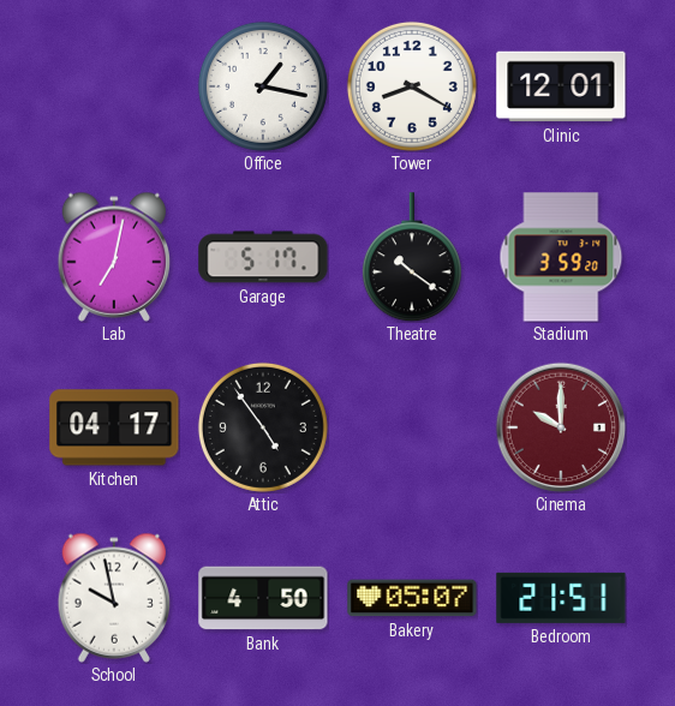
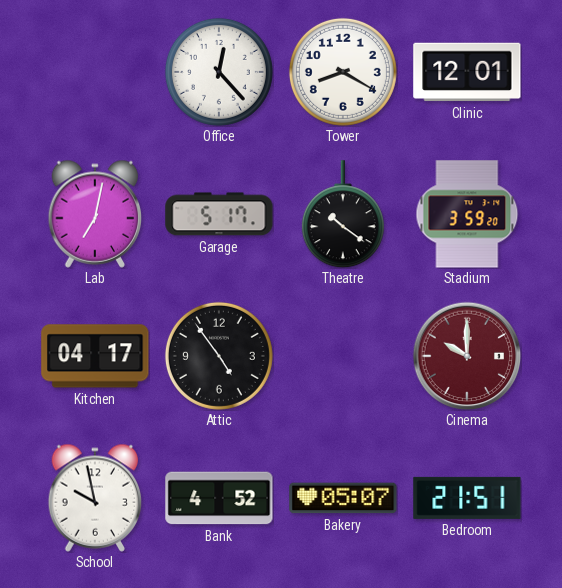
Office: 1:17 -> 12:23
Bank: 4:50 -> 4:52
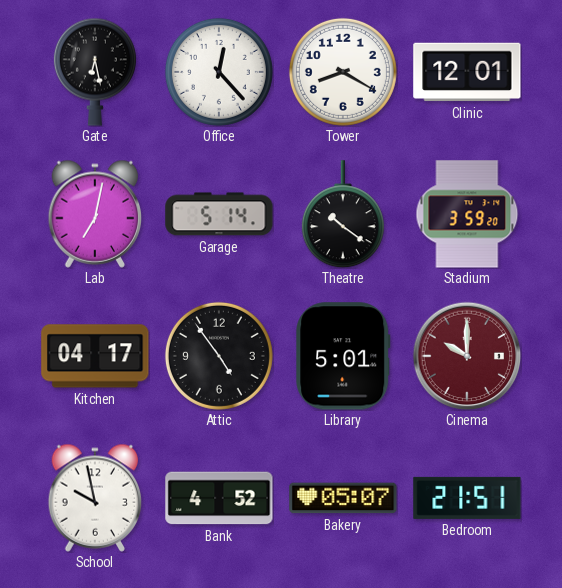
Gate: none -> 6:28
Garage: 5:17 -> 5:14
Library: none -> 5:01
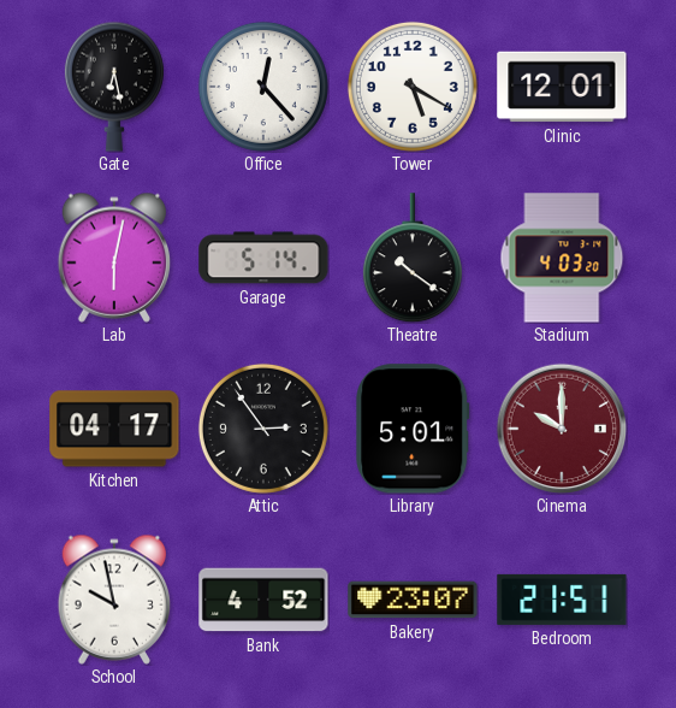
Tower: 8:20 -> 5:20
Lab: 7:02 -> 6:02
Stadium: 3:59 -> 4:03
Attic: 4:54 -> 2:54
Bakery: 05:07 -> 23:07
